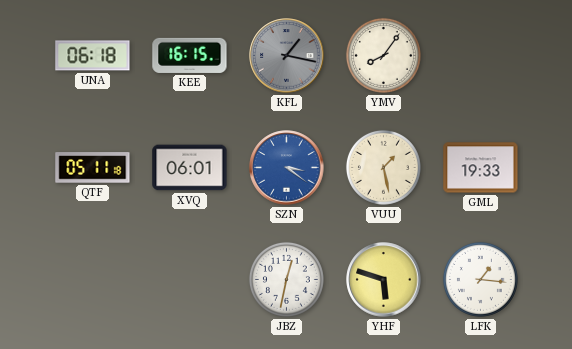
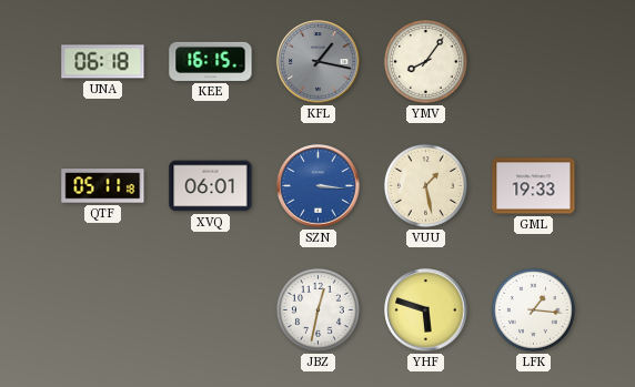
SZN: 3:21 -> 3:16
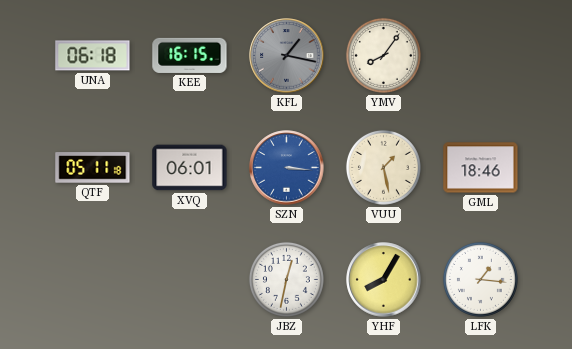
GML: 19:33 -> 18:46
YHF: 5:48 -> 8:05
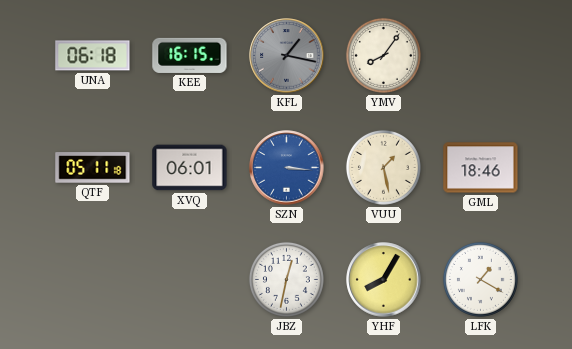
LFK: 1:16 -> 1:20
